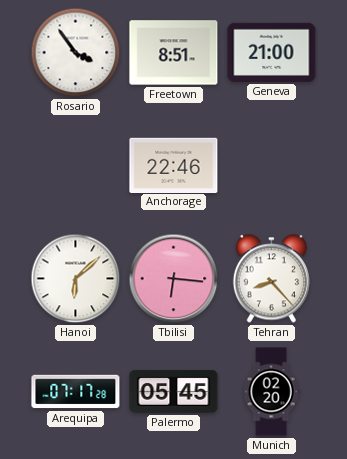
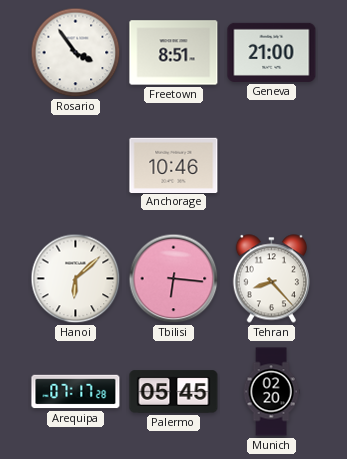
Anchorage: 22:46 -> 10:46
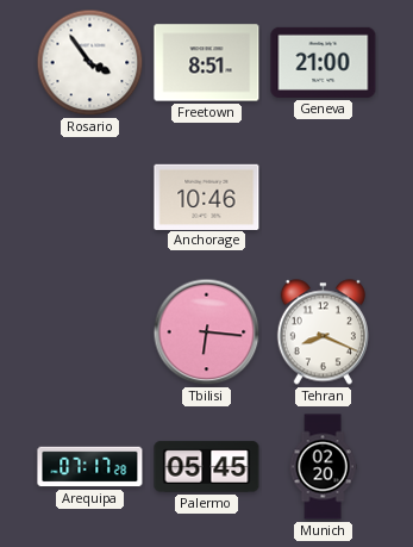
Hanoi: 6:08 -> none
Tehran: 8:23 -> 8:19
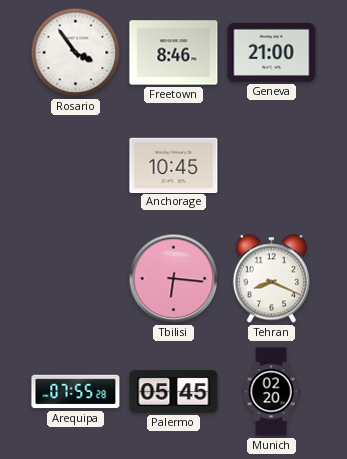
Freetown: 8:51 -> 8:46
Anchorage: 10:46 -> 10:45
Arequipa: 07:17 -> 07:55
